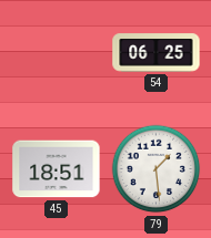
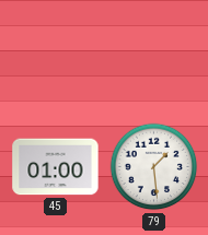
54: 06:25 -> none
45: 18:51 -> 01:00
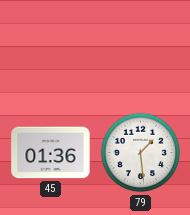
45: 01:00 -> 01:36
